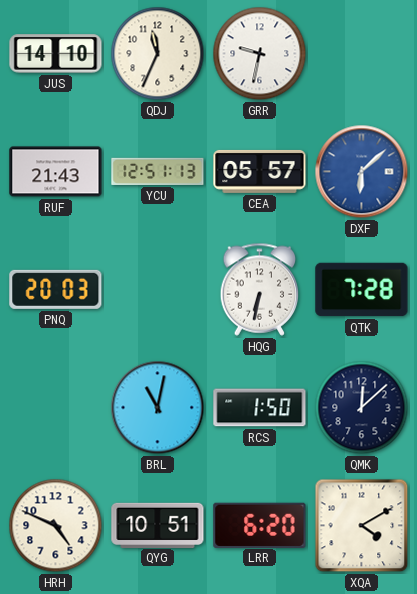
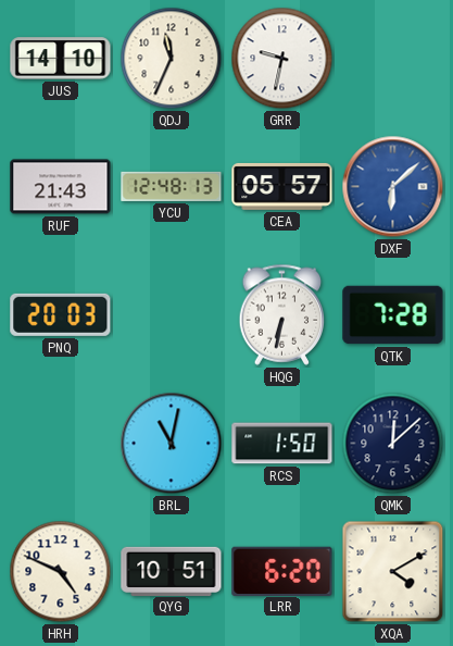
YCU: 12:51 -> 12:48
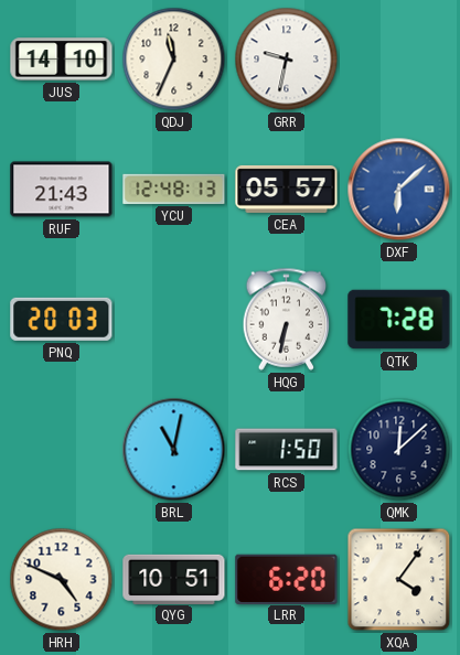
XQA: 4:10 -> 4:06
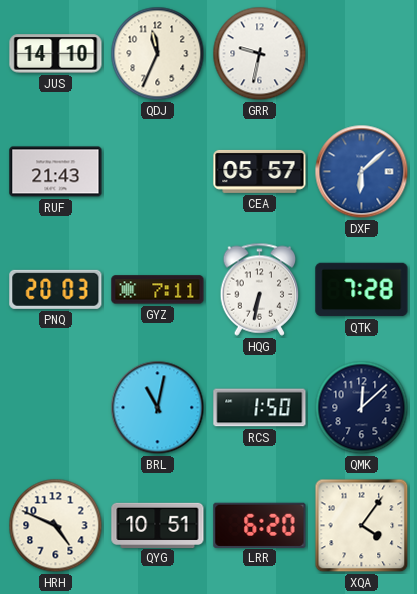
YCU: 12:48 -> none
GYZ: none -> 7:11
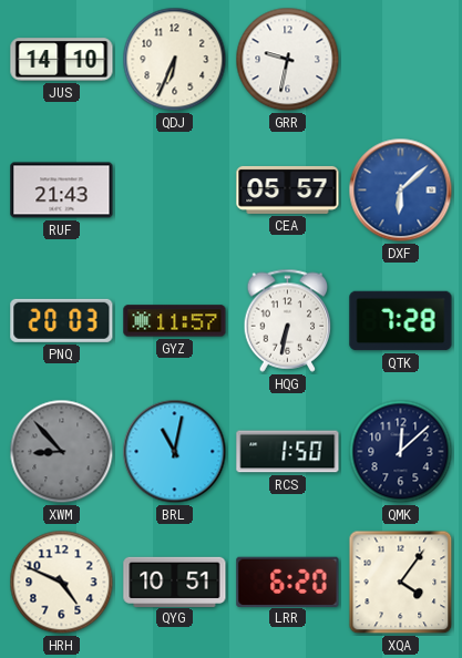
QDJ: 11:34 -> 6:34
GYZ: 7:11 -> 11:57
XWM: none -> 8:53
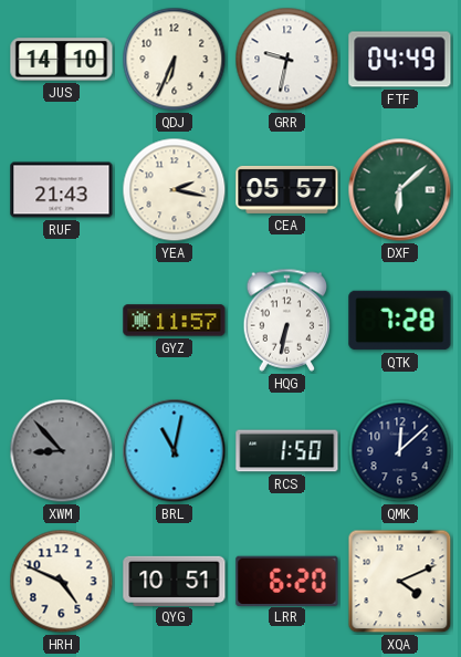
FTF: none -> 04:49
YEA: none -> 2:17
DXF dial: blue -> green
PNQ: 20:03 -> none
XQA: 4:06 -> 4:11
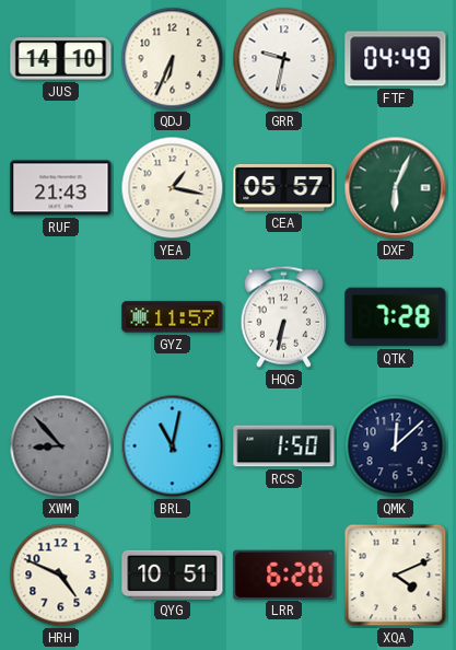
YEA: 2:17 -> 1:17
DXF: 6:08 -> 6:04
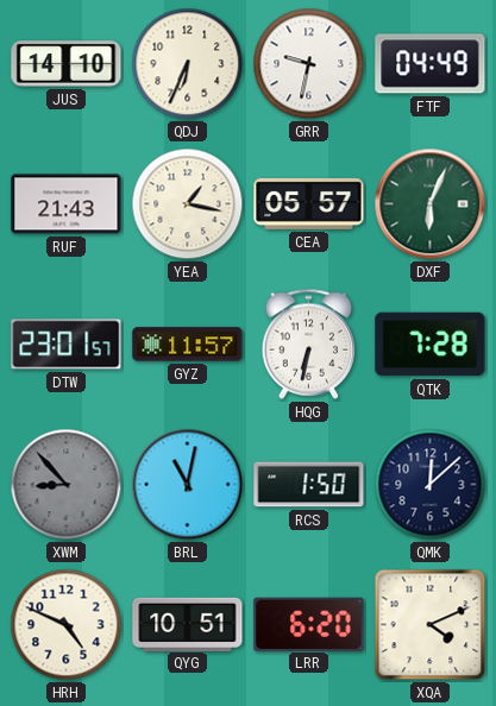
DTW: none -> 23:01
